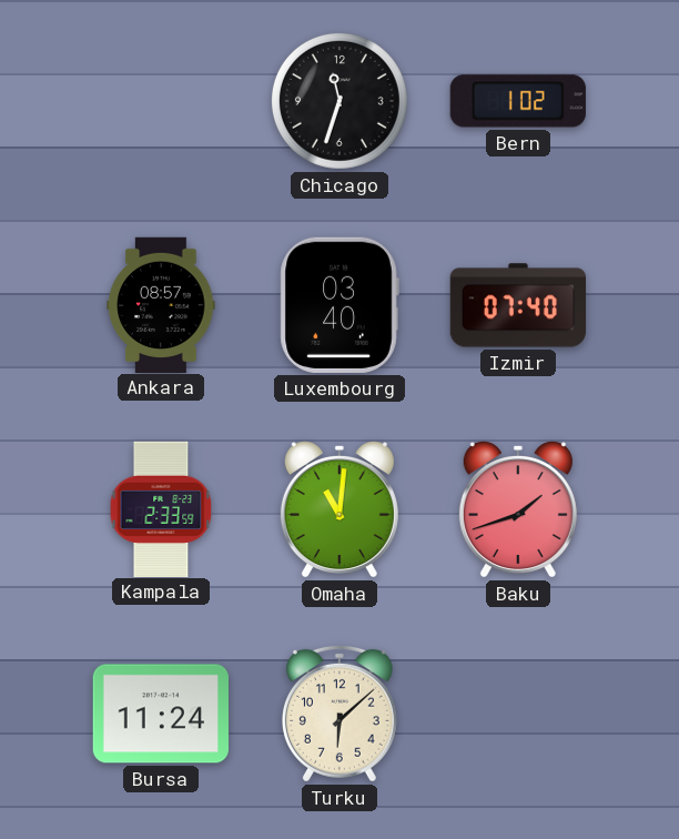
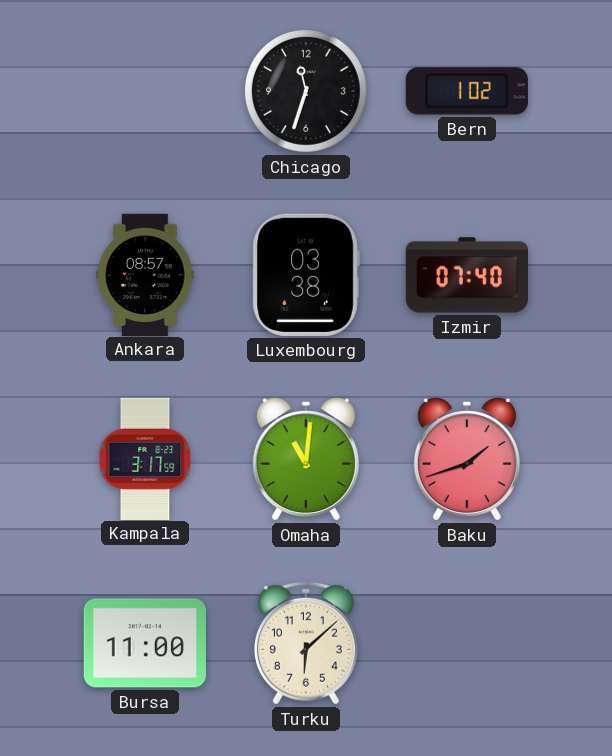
Luxembourg: 03:40 -> 03:38
Kampala: 2:33 -> 3:17
Bursa: 11:24 -> 11:00
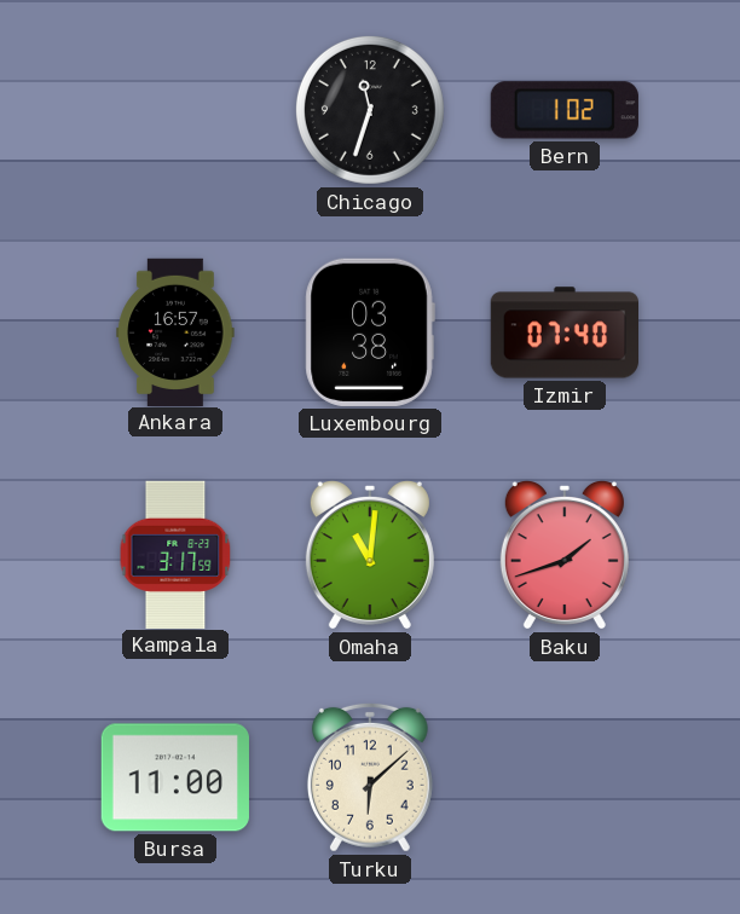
Ankara: 08:57 -> 16:57
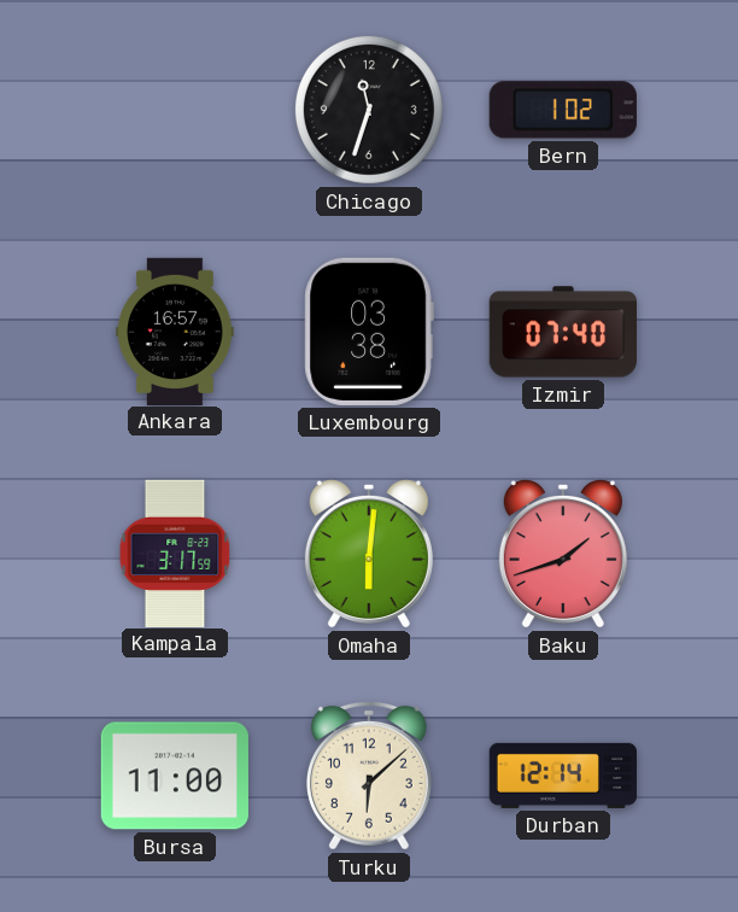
Omaha: 11:01 -> 6:01
Durban: none -> 12:14
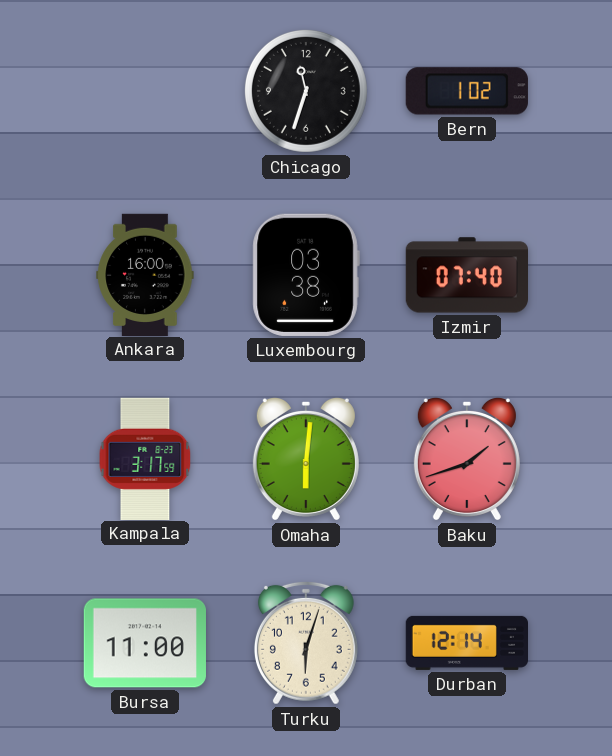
Ankara: 16:57 -> 16:00
Turku: 6:08 -> 6:03
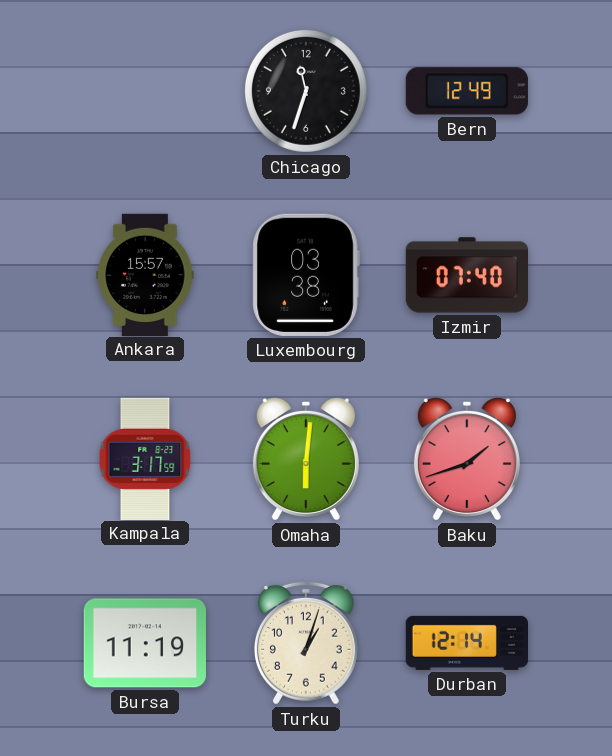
Bern: 1:02 -> 12:49
Ankara: 16:00 -> 15:57
Bursa: 11:00 -> 11:19
Turku: 6:03 -> 1:03
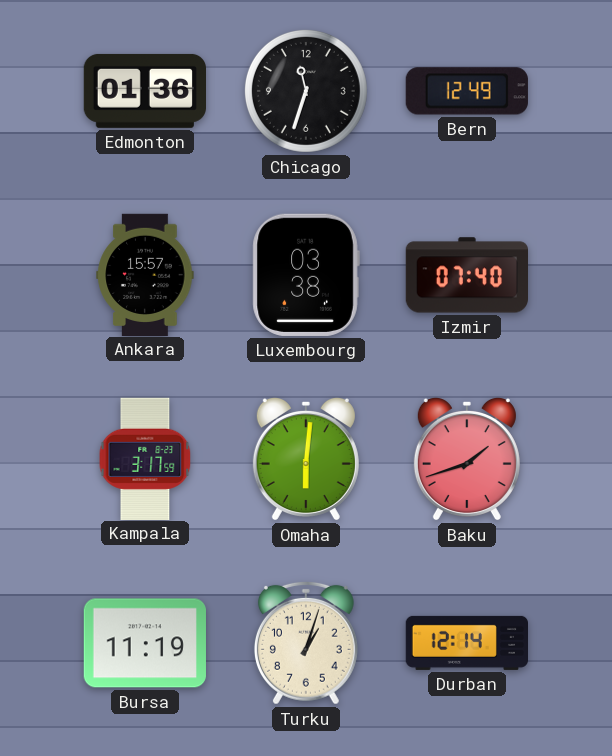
Edmonton: none -> 01:36
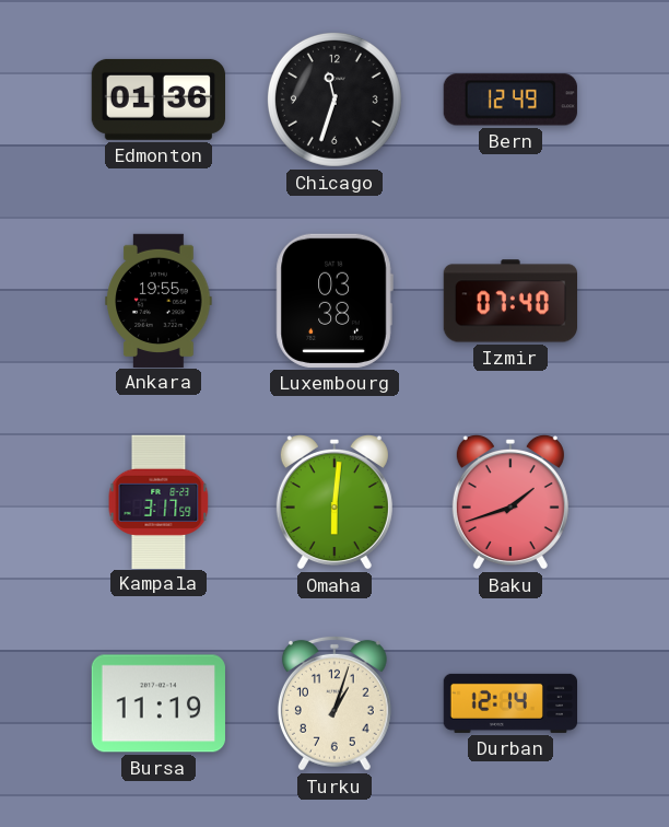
Ankara: 15:57 -> 19:55
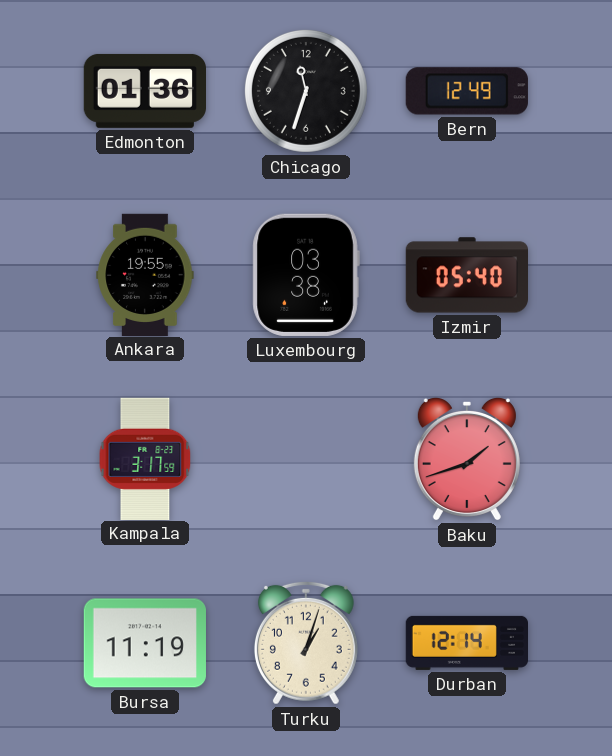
Izmir: 07:40 -> 05:40
Omaha: 6:01 -> none
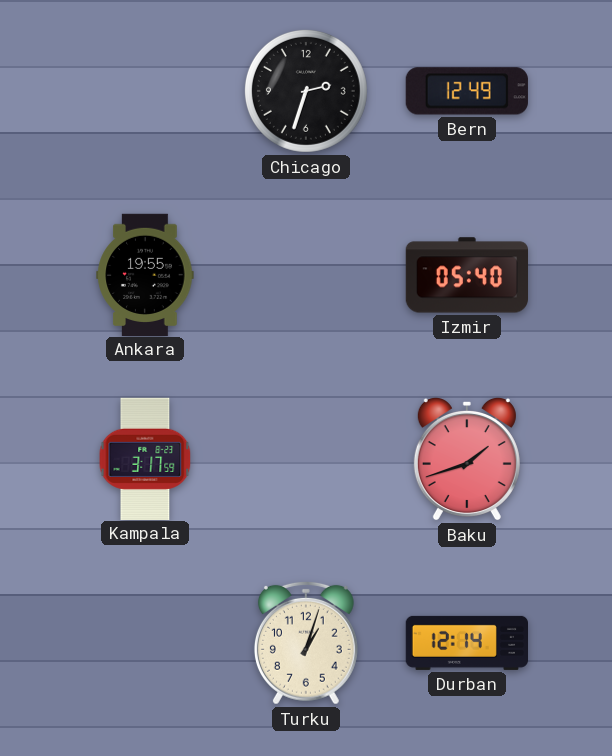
Edmonton: 01:36 -> none
Chicago: 11:33 -> 2:33
Luxembourg: 03:38 -> none
Bursa: 11:19 -> none
